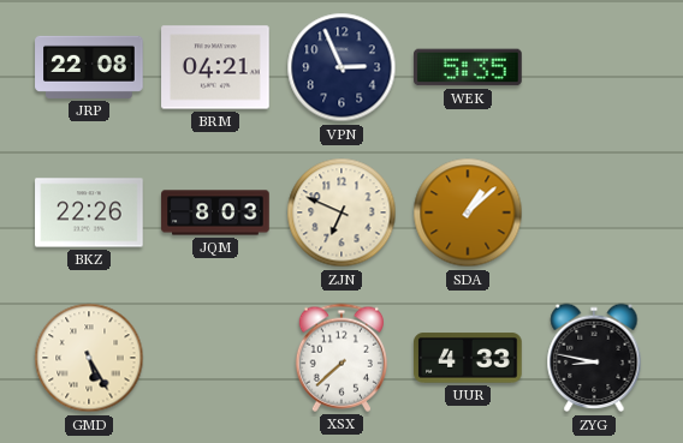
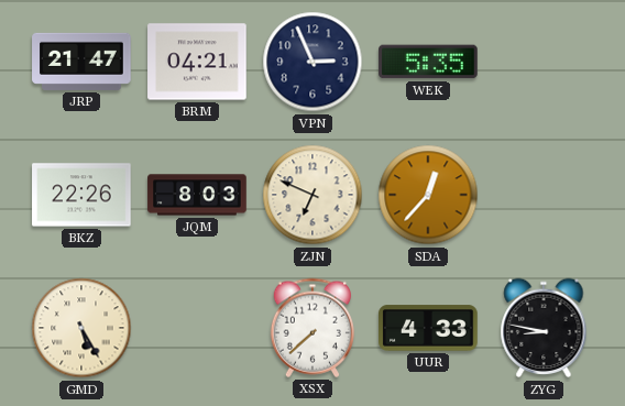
JRP: 22:08 -> 21:47
SDA: 1:08 -> 12:37
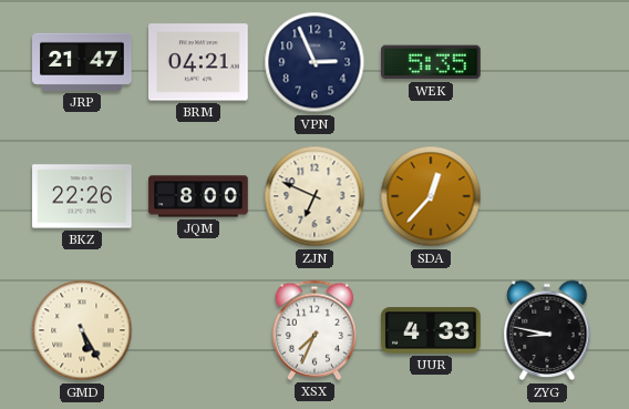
JQM: 8:03 -> 8:00
XSX: 7:38 -> 7:34
